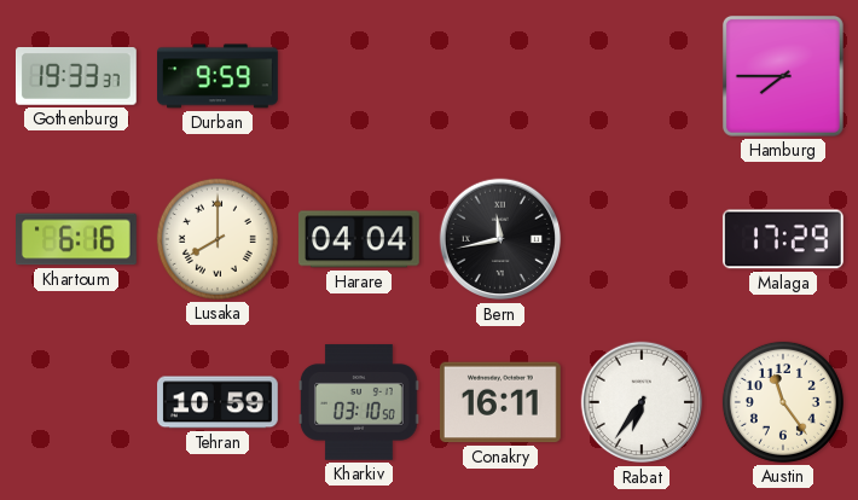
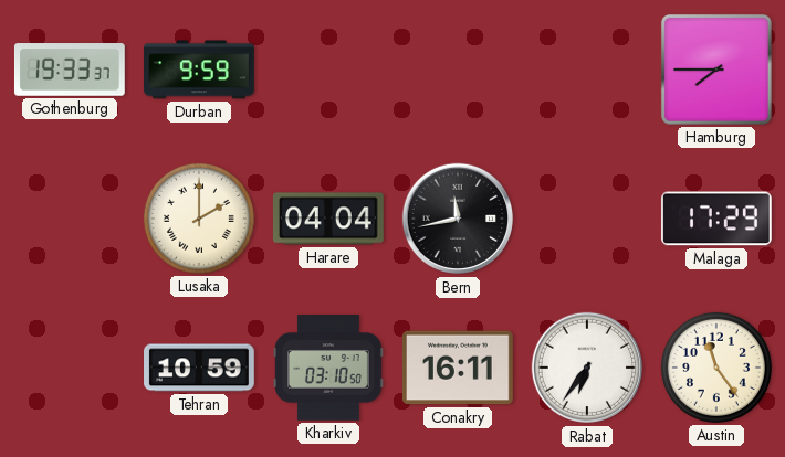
Khartoum: 6:16 -> none
Lusaka: 8:00 -> 2:00
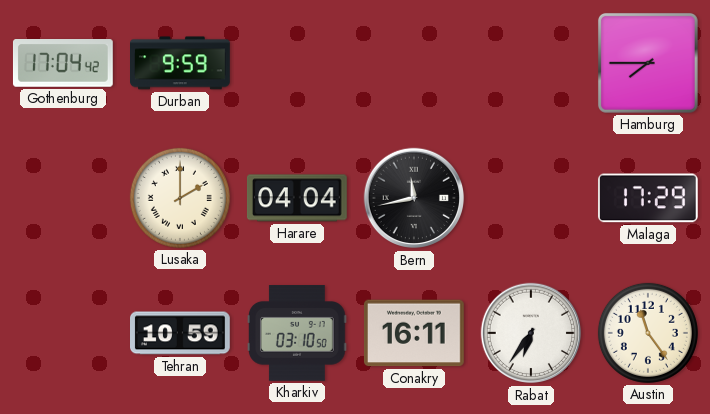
Gothenburg: 19:33 -> 17:04
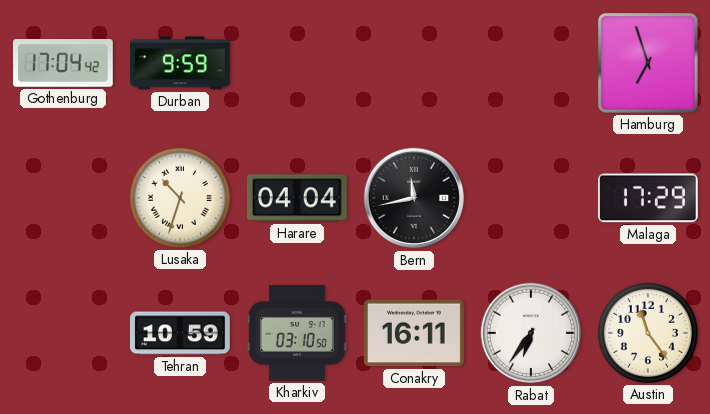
Hamburg: 7:45 -> 6:57
Lusaka: 2:00 -> 10:33
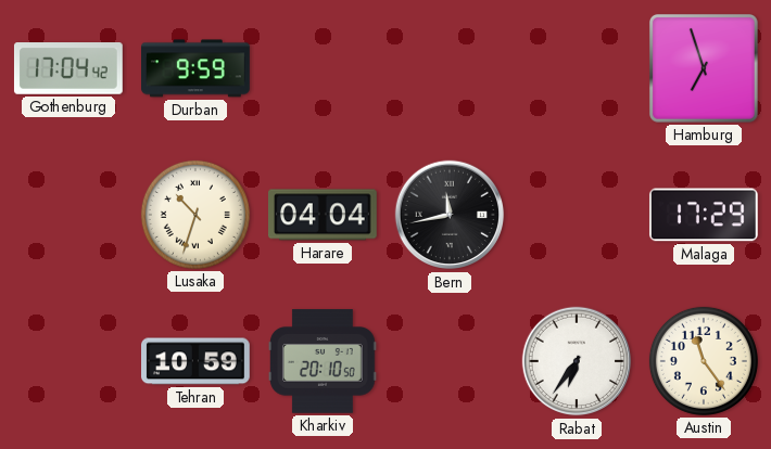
Kharkiv: 03:10 -> 20:10
Conakry: 16:11 -> none
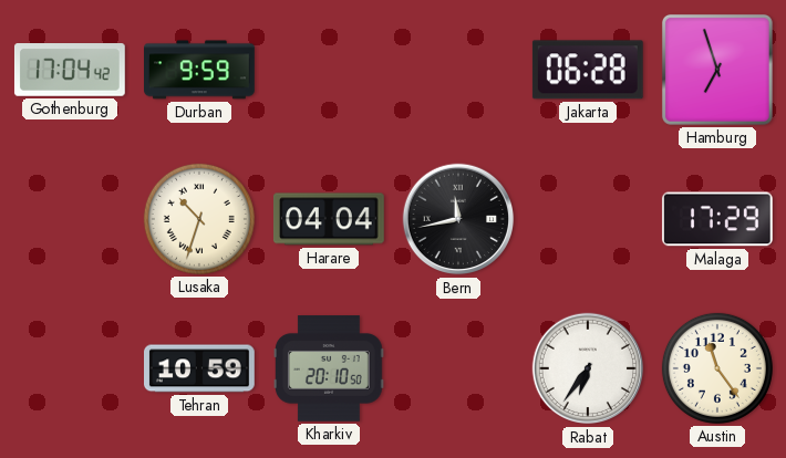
Jakarta: none -> 06:28
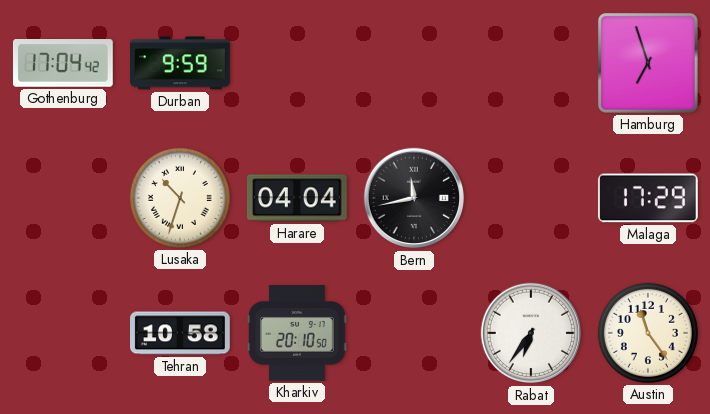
Jakarta: 06:28 -> none
Tehran: 10:59 -> 10:58
